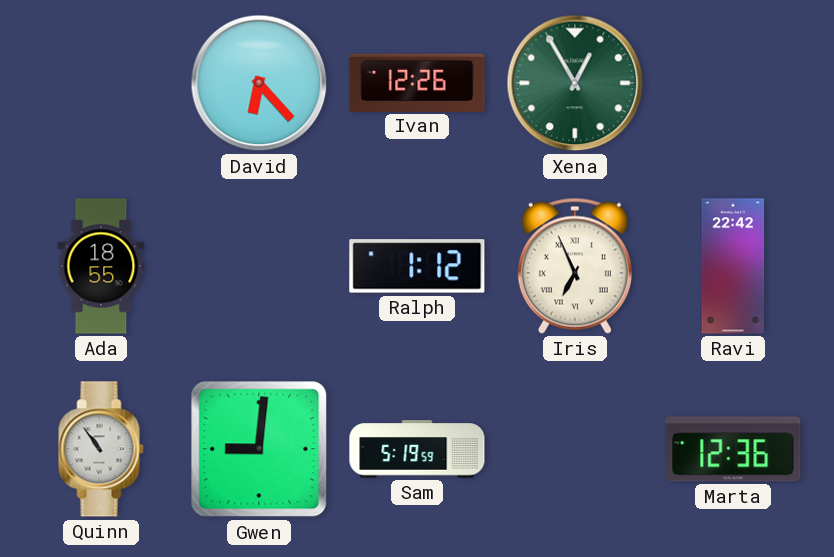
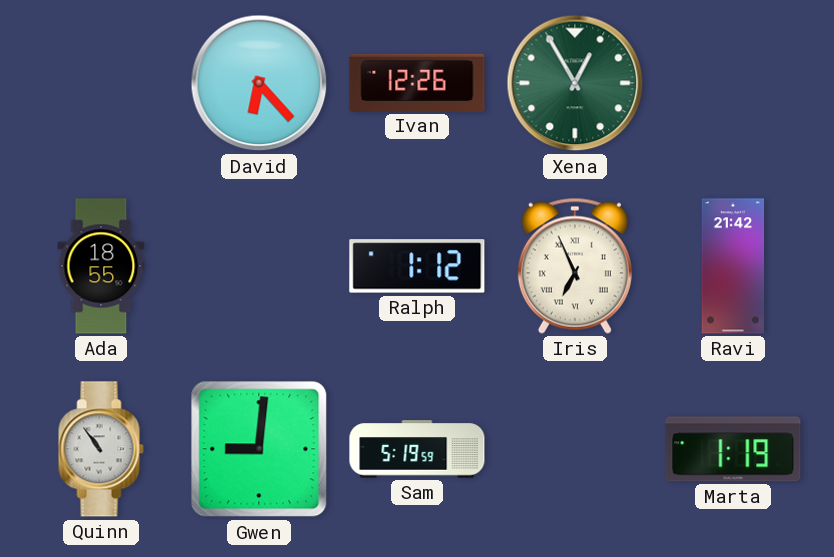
Ravi: 22:42 -> 21:42
Marta: 12:36 -> 1:19
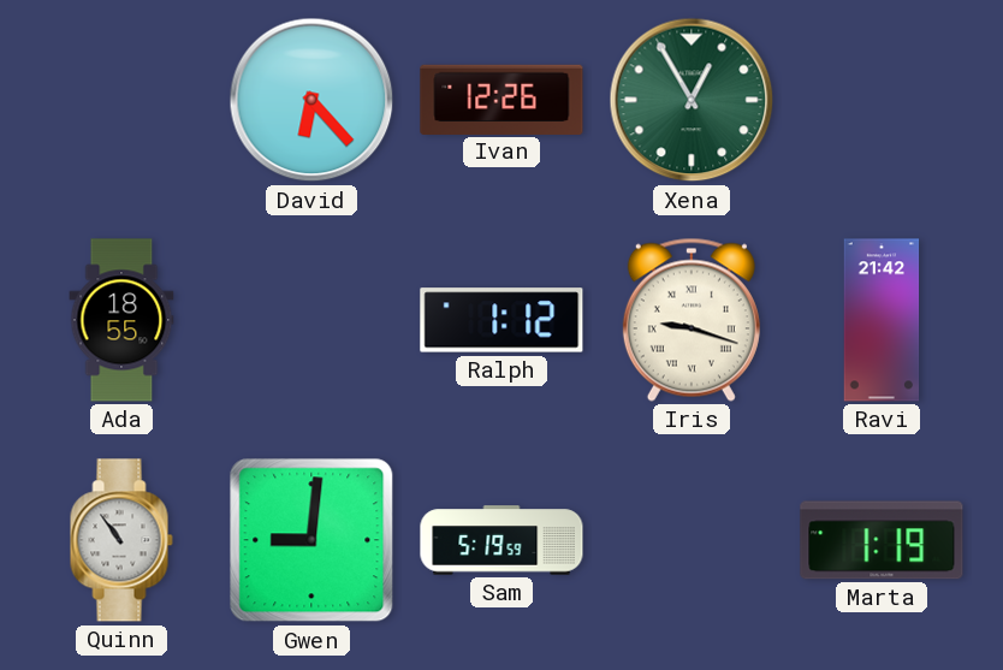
Iris: 6:56 -> 9:18
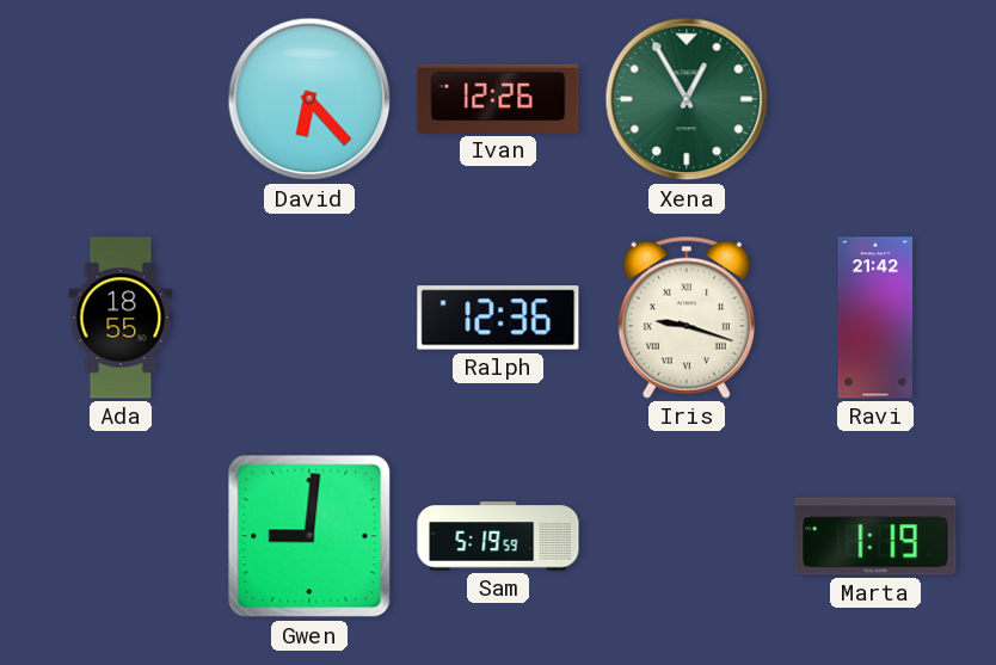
Ralph: 1:12 -> 12:36
Quinn: 10:54 -> none
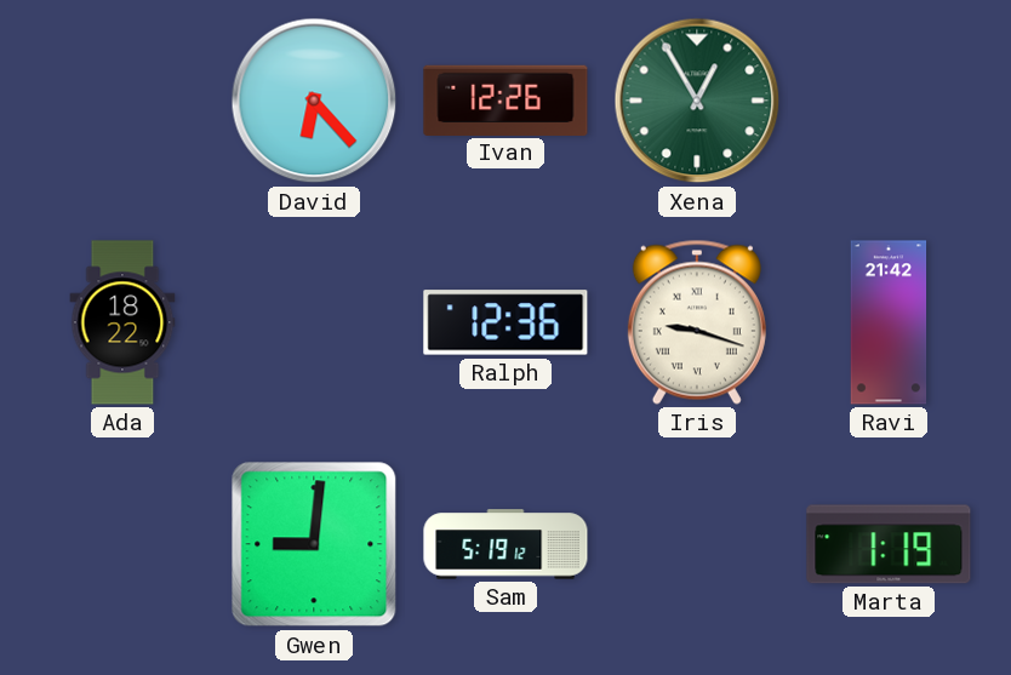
Ada: 18:55 -> 18:22
Sam: 5:19:59 -> 5:19:12
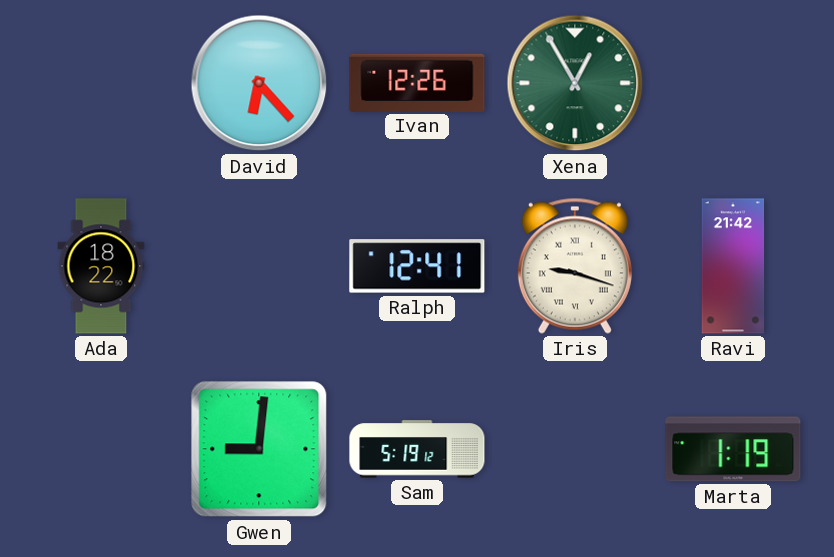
Ralph: 12:36 -> 12:41
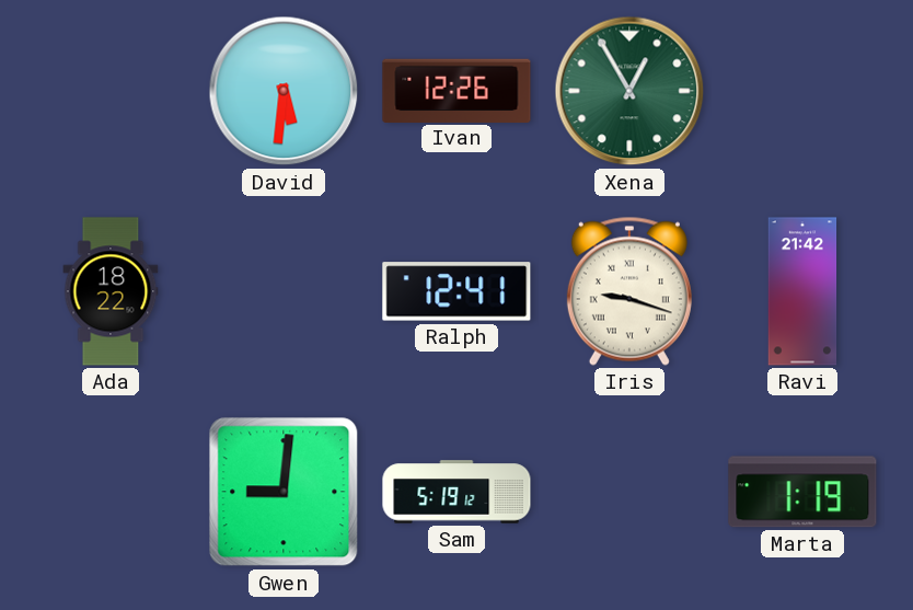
David: 6:23 -> 5:31
